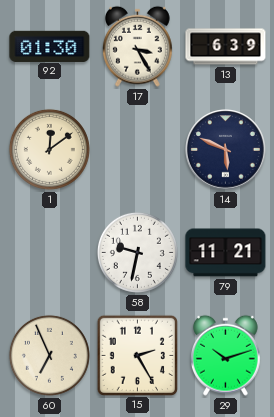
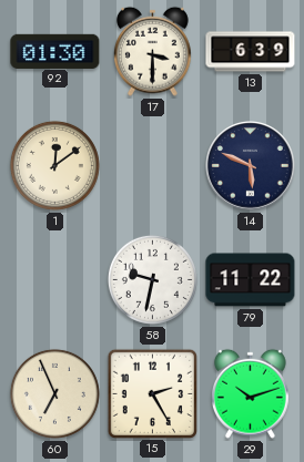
17: 3:25 -> 3:30
79: 11:21 -> 11:22
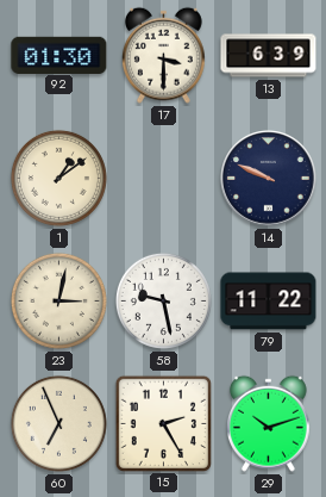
1: 12:09 -> 1:09
14: 5:49 -> 9:49
23: none -> 3:02
58: 9:32 -> 9:28
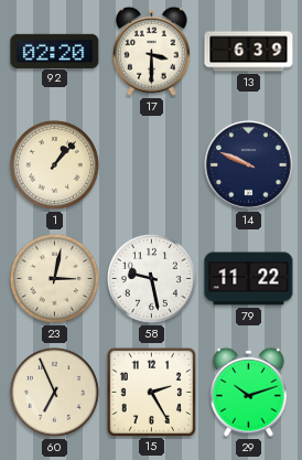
92: 01:30 -> 02:20
1: 1:09 -> 1:07
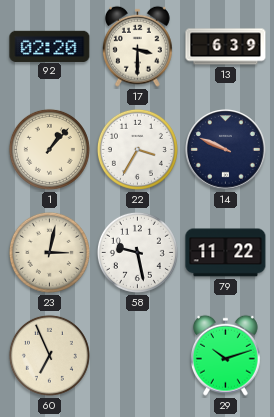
22: none -> 3:35
15: 2:25 -> none
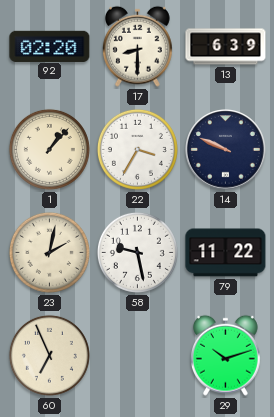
17: 3:30 -> 8:30
23: 3:02 -> 2:02
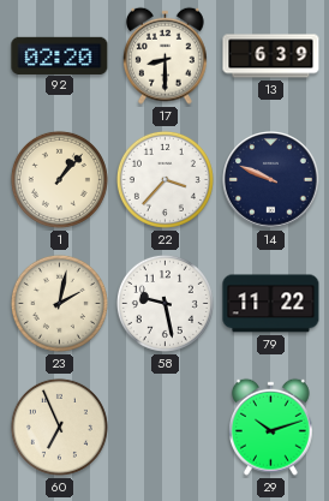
22: 3:35 -> 3:37
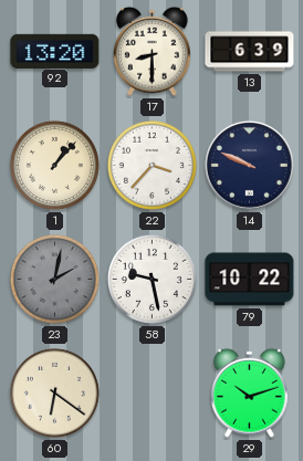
92: 02:20 -> 13:20
23 dial: cream -> grey
79: 11:22 -> 10:22
60: 6:56 -> 6:21
